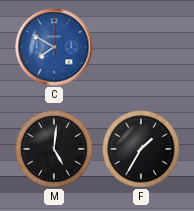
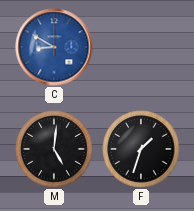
C: 7:50 -> 8:50
F: 1:35 -> 1:33
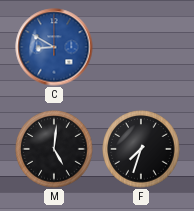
F: 1:33 -> 7:33
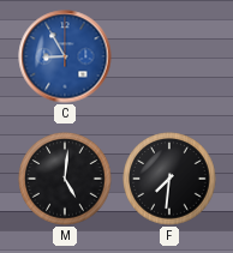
C: 8:50 -> 8:55
F: 7:33 -> 7:31
